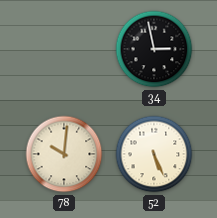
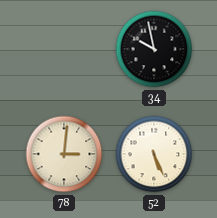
34: 2:58 -> 9:58
78: 10:01 -> 3:01
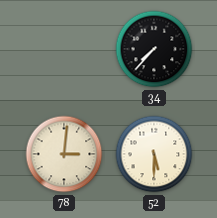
34: 9:58 -> 7:37
52: 5:26 -> 5:30
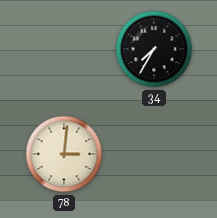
34: 7:37 -> 7:35
52: 5:30 -> none
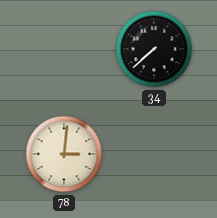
34: 7:35 -> 7:38
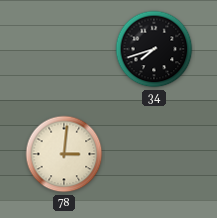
34: 7:38 -> 7:42
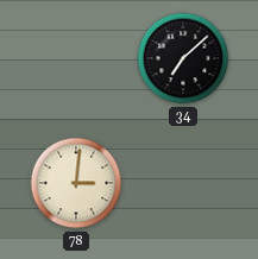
34: 7:42 -> 7:08
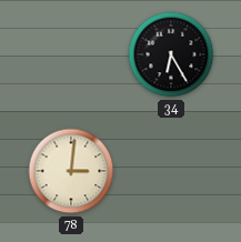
34: 7:08 -> 6:25
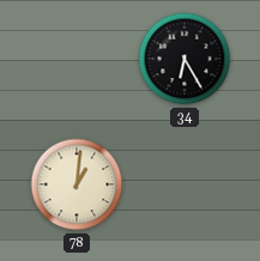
78: 3:01 -> 1:01
